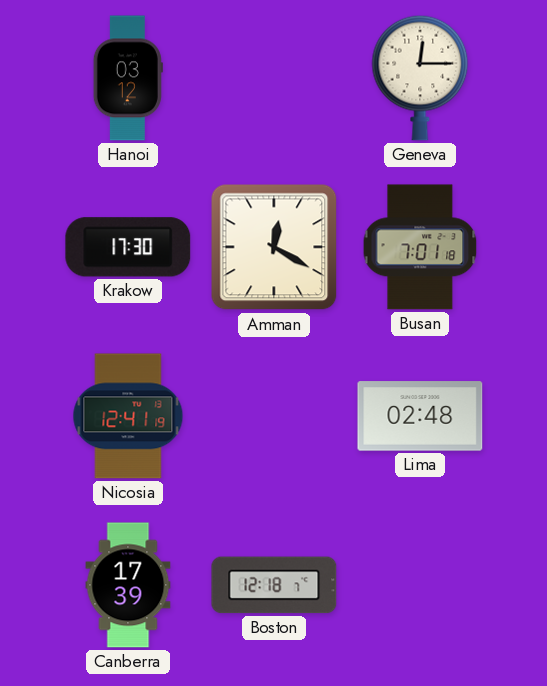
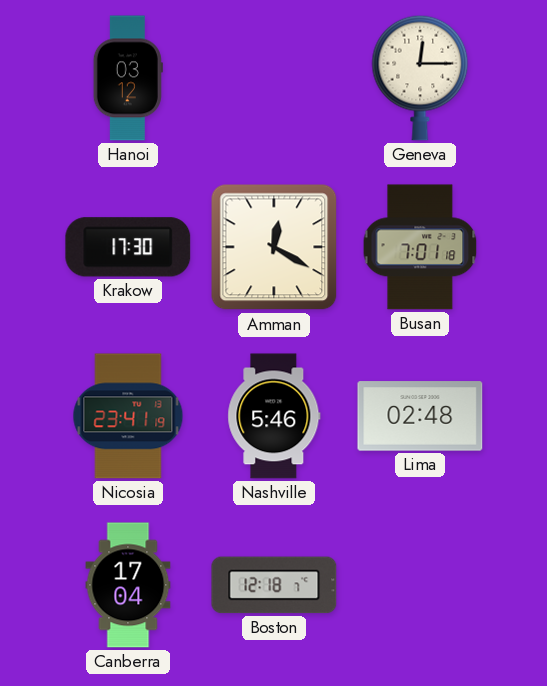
Nicosia: 12:41 -> 23:41
Nashville: none -> 5:46
Canberra: 17:39 -> 17:04
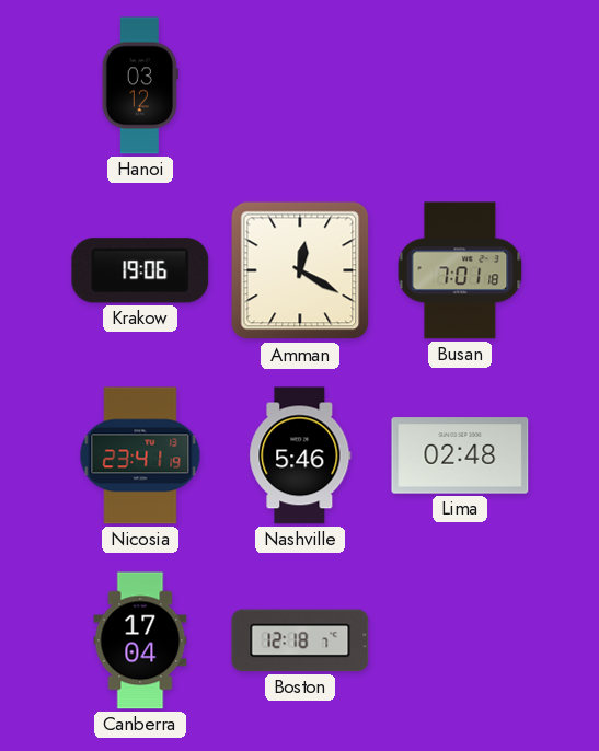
Geneva: 12:15 -> none
Krakow: 17:30 -> 19:06
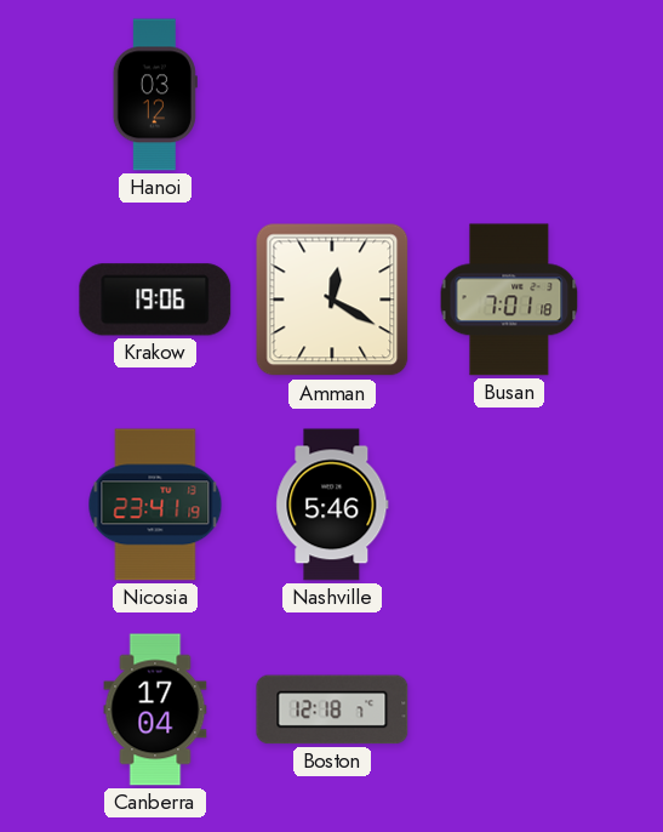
Lima: 02:48 -> none
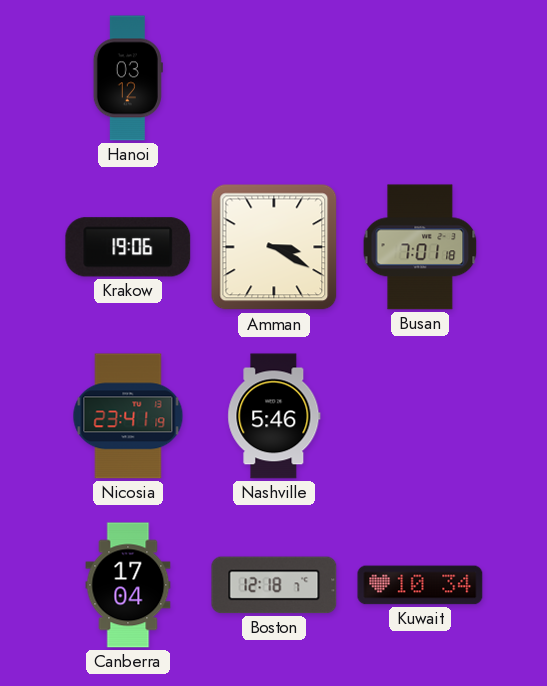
Amman: 12:20 -> 3:20
Kuwait: none -> 10:34
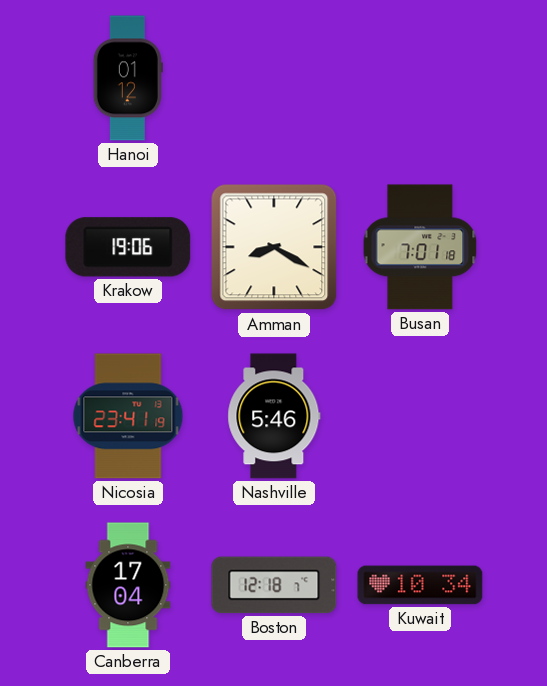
Hanoi: 03:12 -> 01:12
Amman: 3:20 -> 8:20
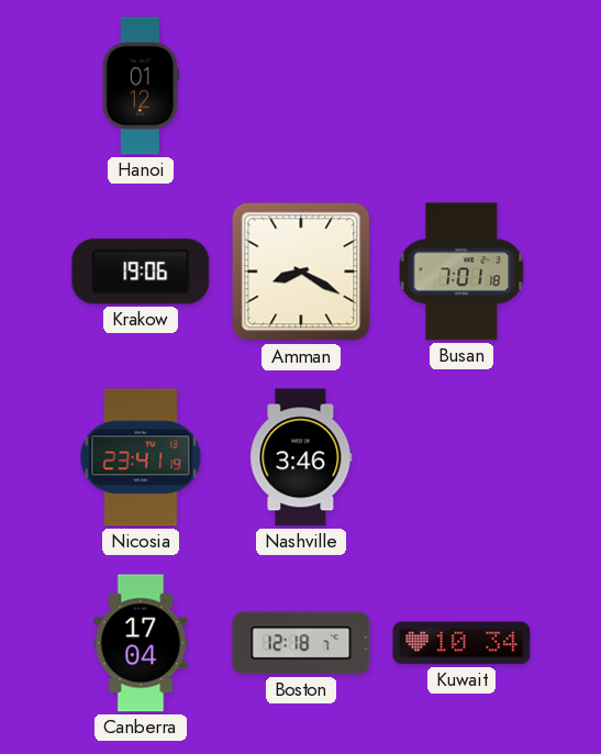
Nashville: 5:46 -> 3:46
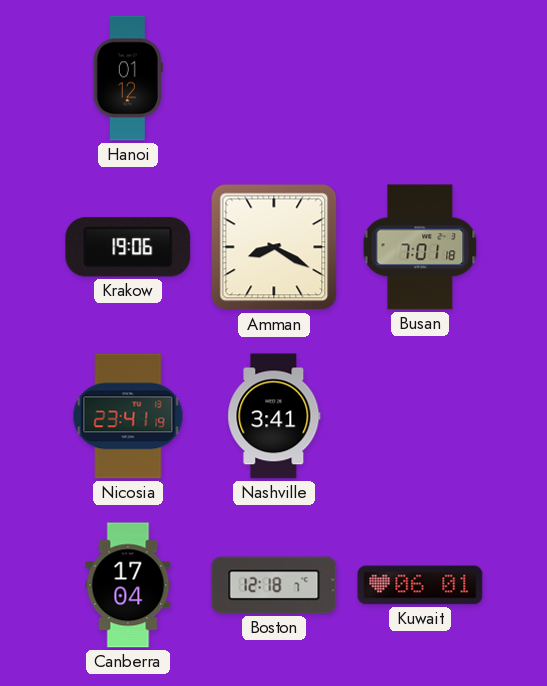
Nashville: 3:46 -> 3:41
Kuwait: 10:34 -> 06:01
